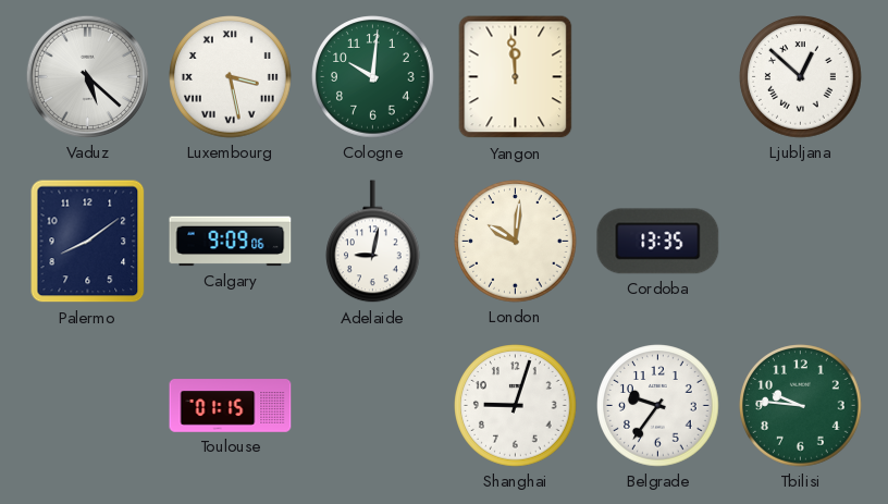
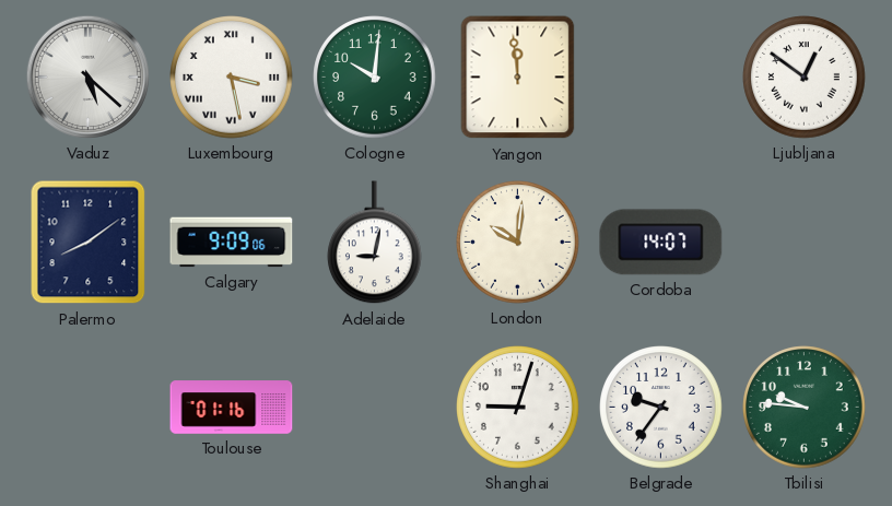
Ljubljana: 12:52 -> 12:51
Cordoba: 13:35 -> 14:07
Toulouse: 01:15 -> 01:16
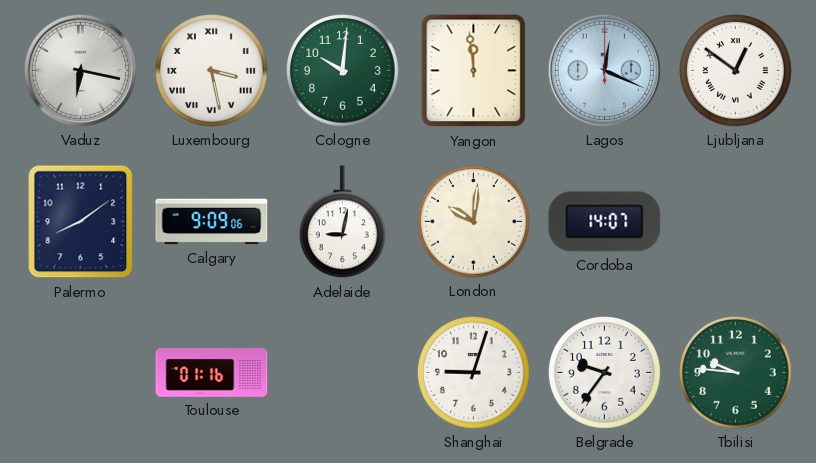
Vaduz: 5:22 -> 6:17
Lagos: none -> 12:19
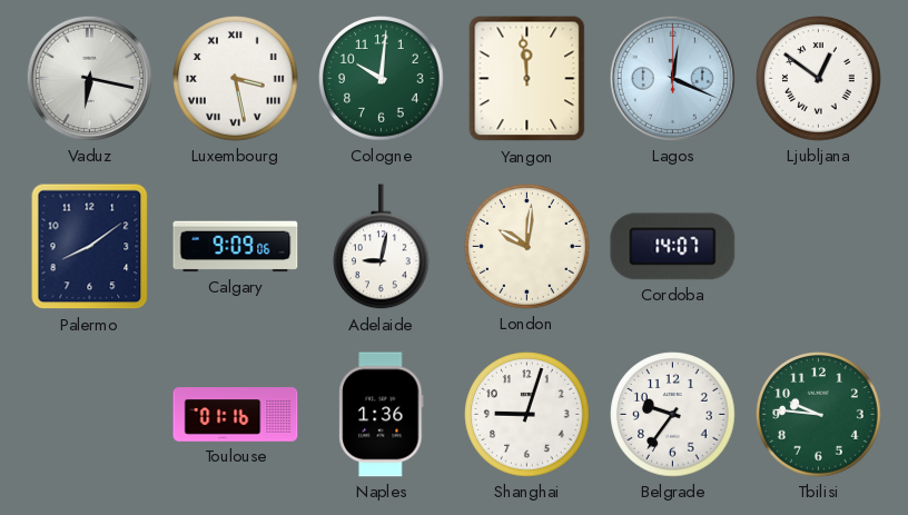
Naples: none -> 1:36
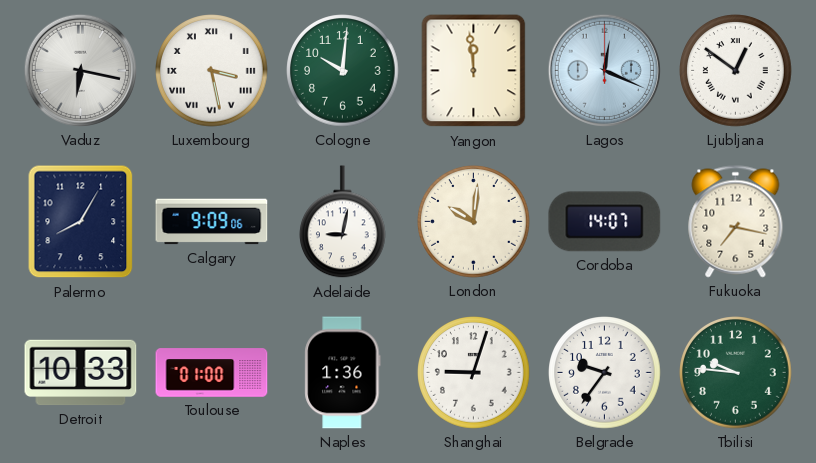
Palermo: 8:09 -> 8:05
Fukuoka: none -> 7:17
Detroit: none -> 10:33
Toulouse: 01:16 -> 01:00
